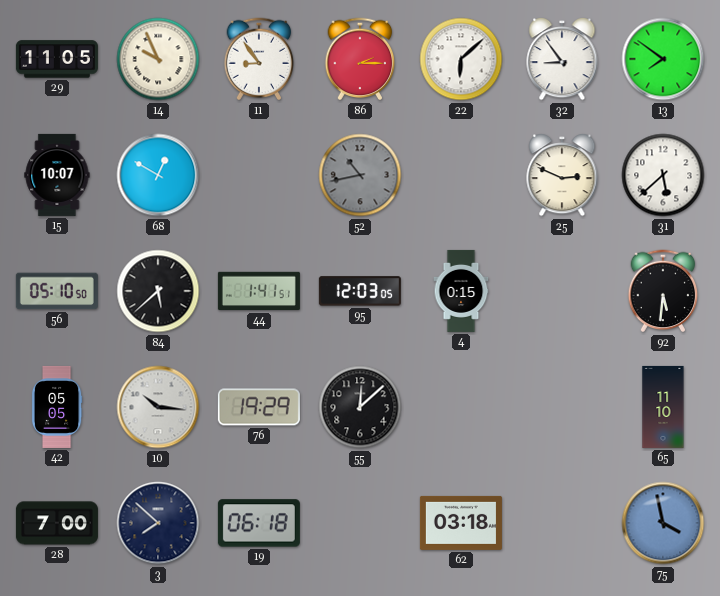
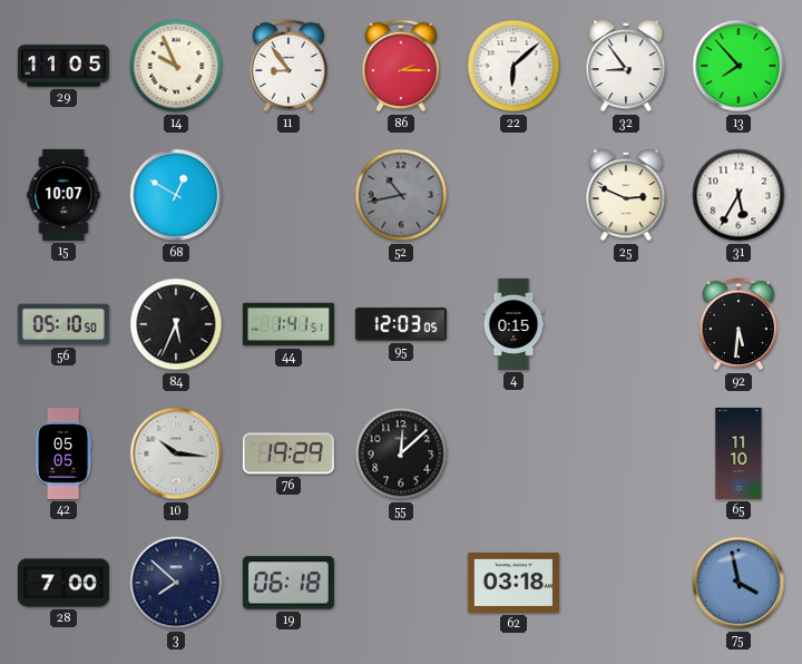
13: 7:51 -> 7:53
31: 5:38 -> 5:35
84: 5:38 -> 5:34
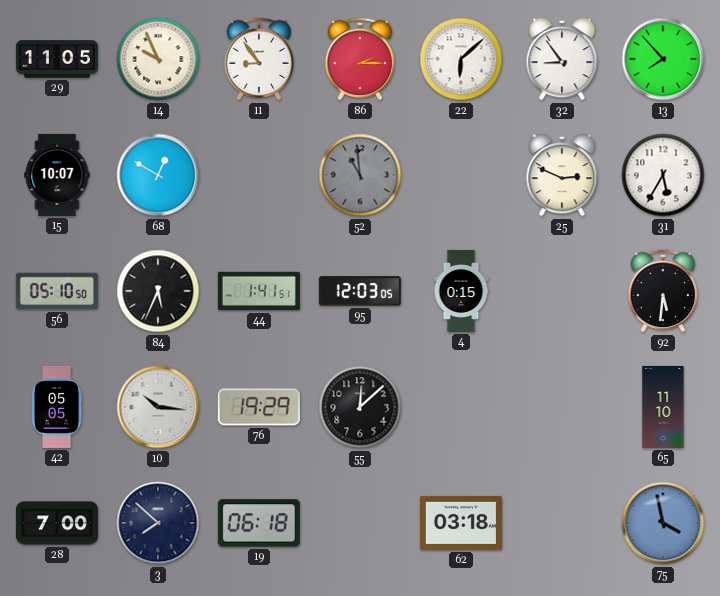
52: 10:43 -> 10:59
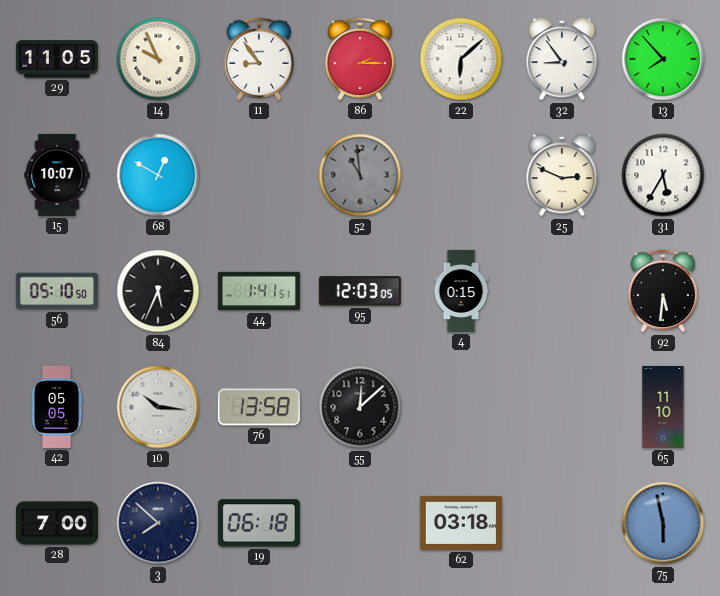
76: 19:29 -> 13:58
75: 3:58 -> 5:58
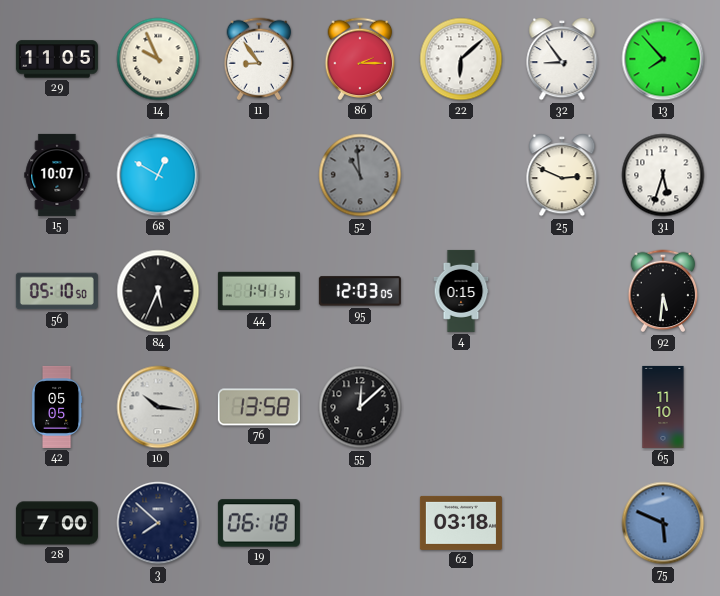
31: 5:35 -> 5:33
75: 5:58 -> 5:49
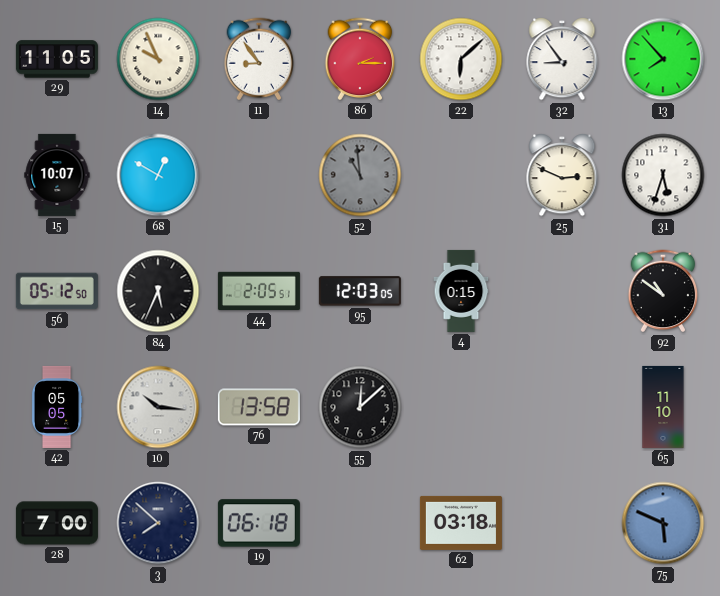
56: 05:10 -> 05:12
44: 1:41 -> 2:05
92: 5:31 -> 10:51
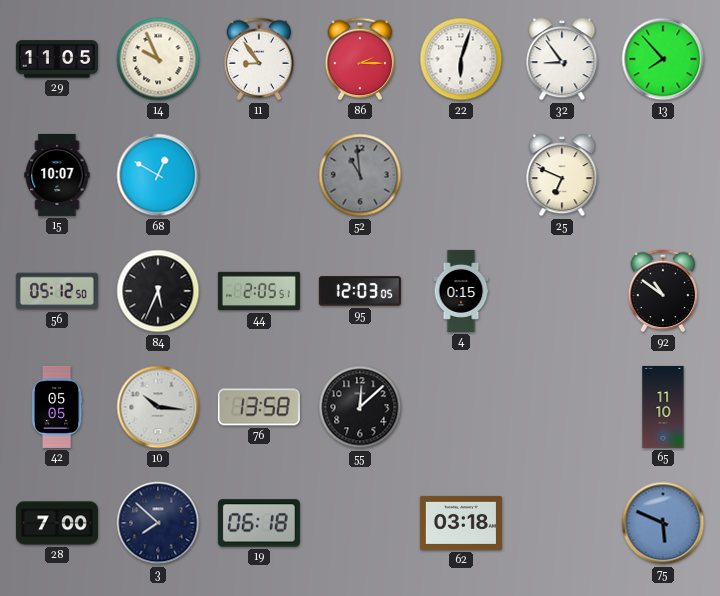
22: 6:08 -> 6:03
25: 2:49 -> 6:49
31: 5:33 -> none
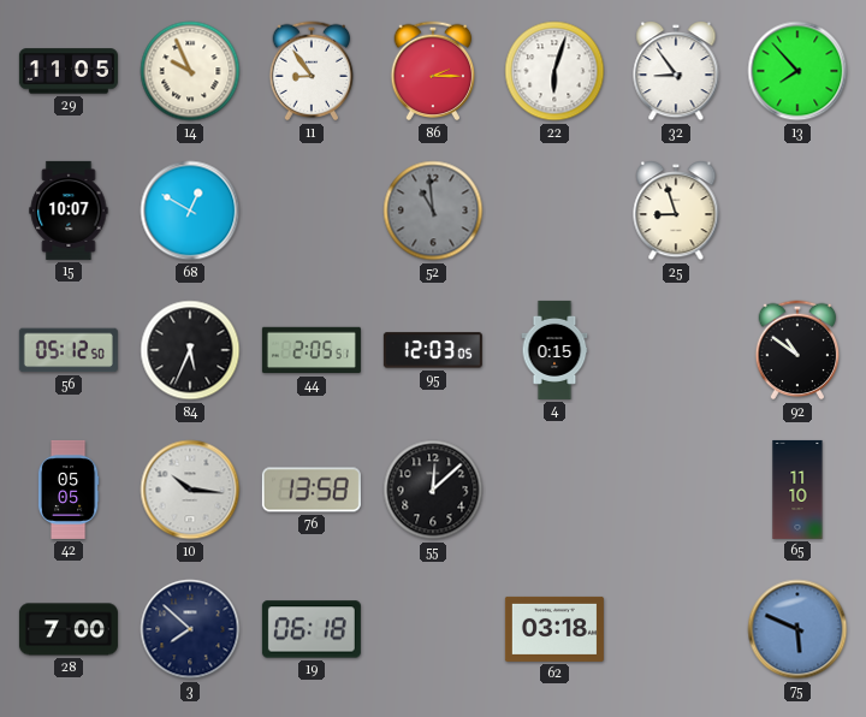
25: 6:49 -> 8:57
